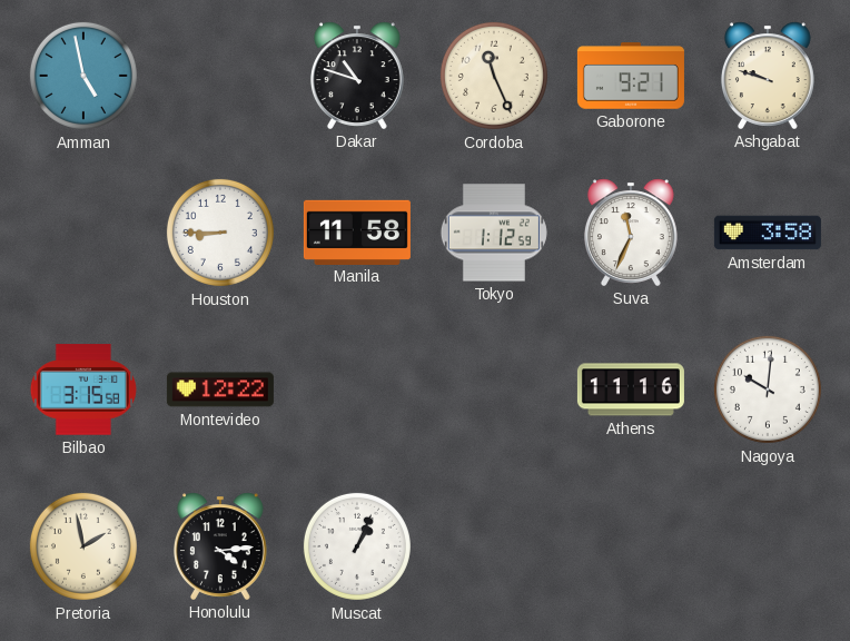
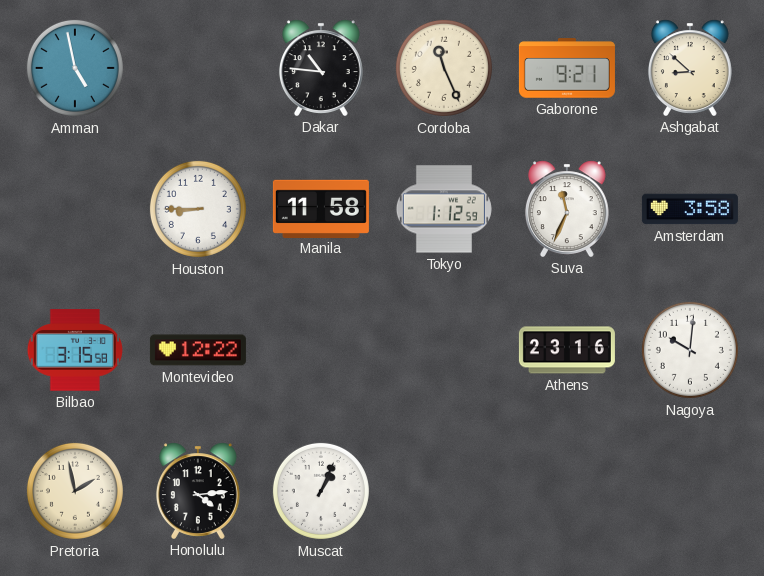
Dakar: 10:48 -> 10:46
Ashgabat: 9:48 -> 8:52
Athens: 11:16 -> 23:16
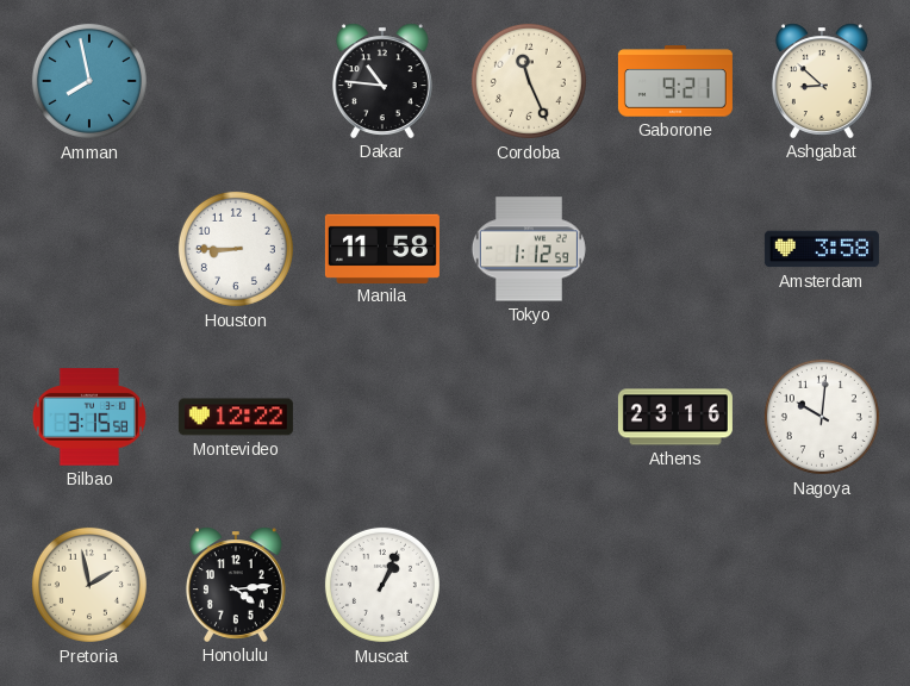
Amman: 4:58 -> 7:58
Suva: 11:34 -> none
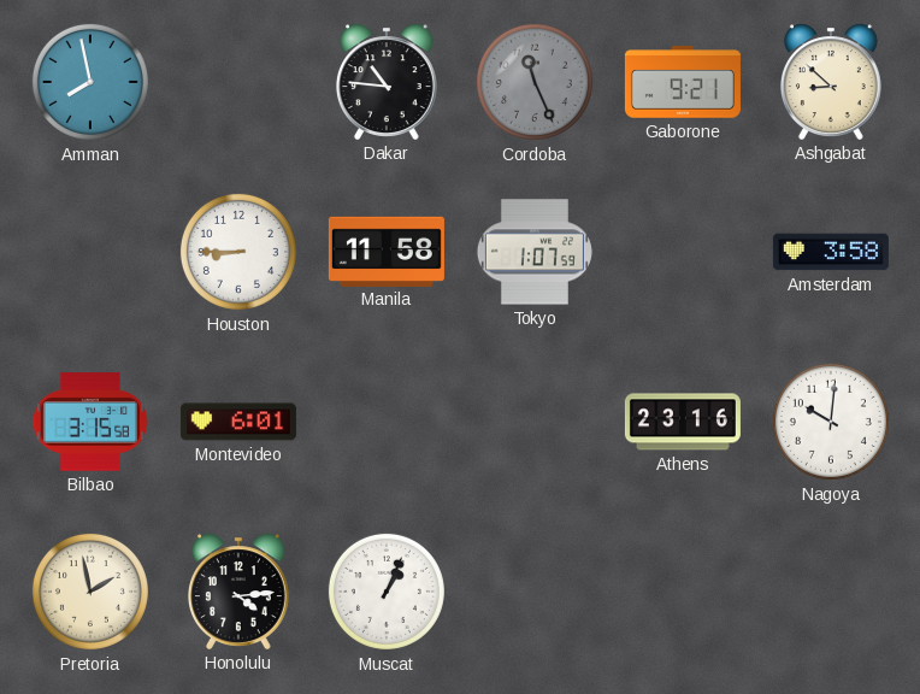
Cordoba dial: cream -> grey
Tokyo: 1:12 -> 1:07
Montevideo: 12:22 -> 6:01
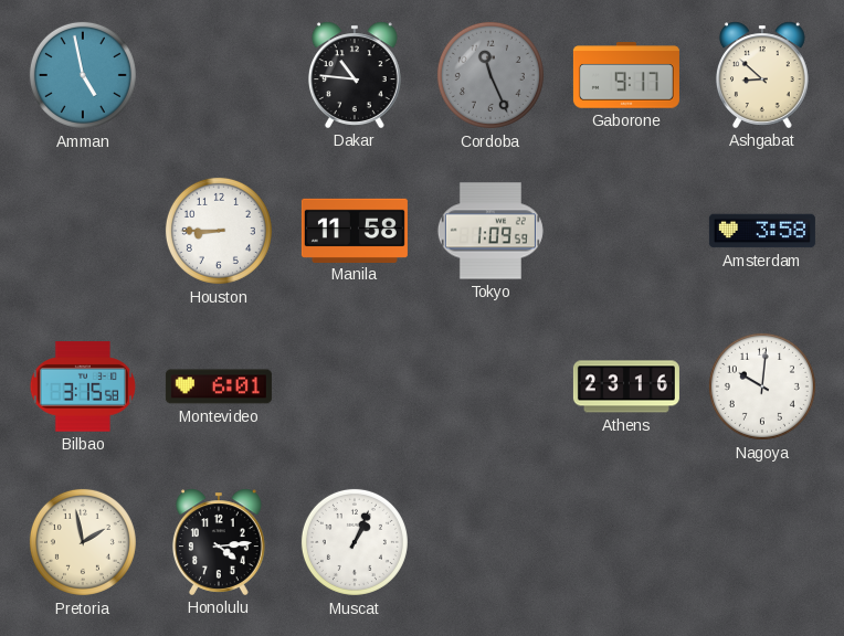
Amman: 7:58 -> 4:58
Gaborone: 9:21 -> 9:17
Tokyo: 1:07 -> 1:09
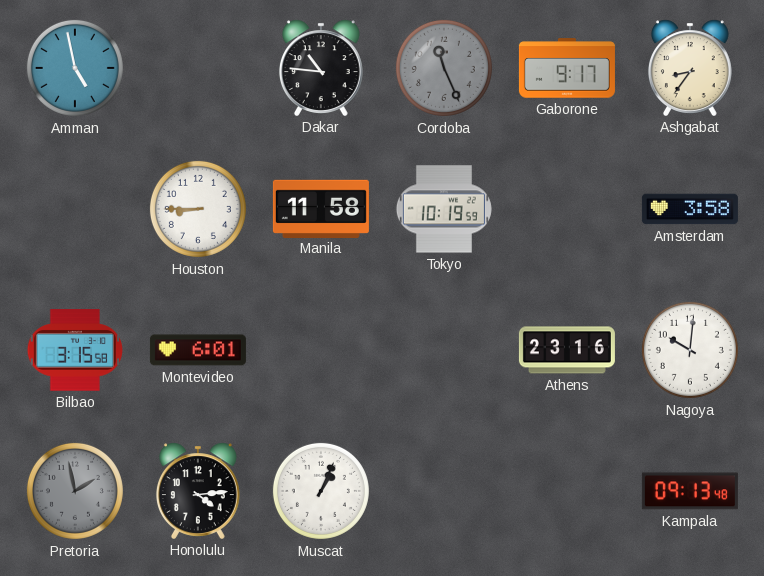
Ashgabat: 8:52 -> 8:36
Tokyo: 1:09 -> 10:19
Pretoria dial: cream -> grey
Kampala: none -> 09:13
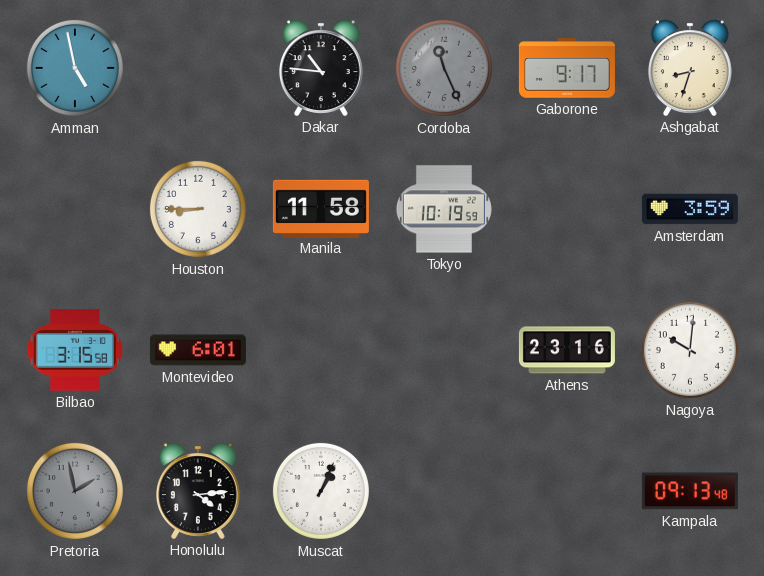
Ashgabat: 8:36 -> 8:33
Amsterdam: 3:58 -> 3:59
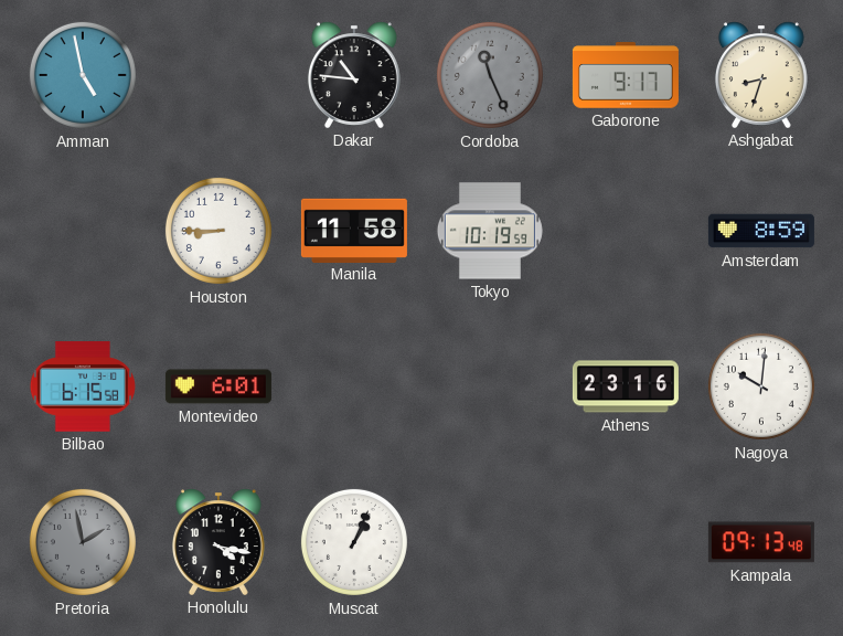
Amsterdam: 3:59 -> 8:59
Bilbao: 3:15 -> 6:15
Honolulu: 4:14 -> 4:17
